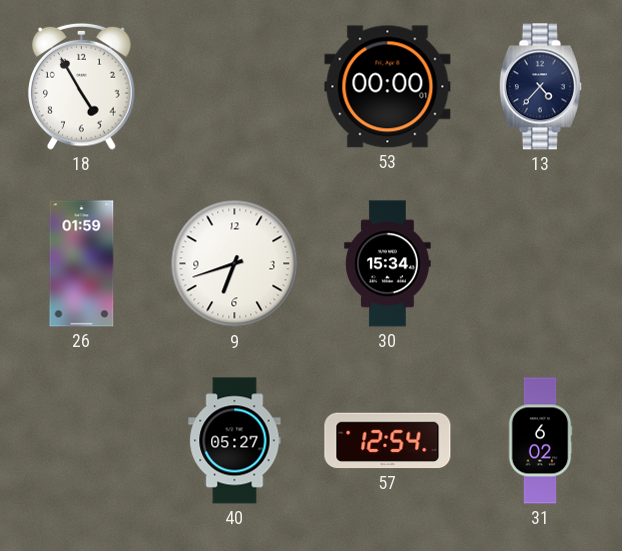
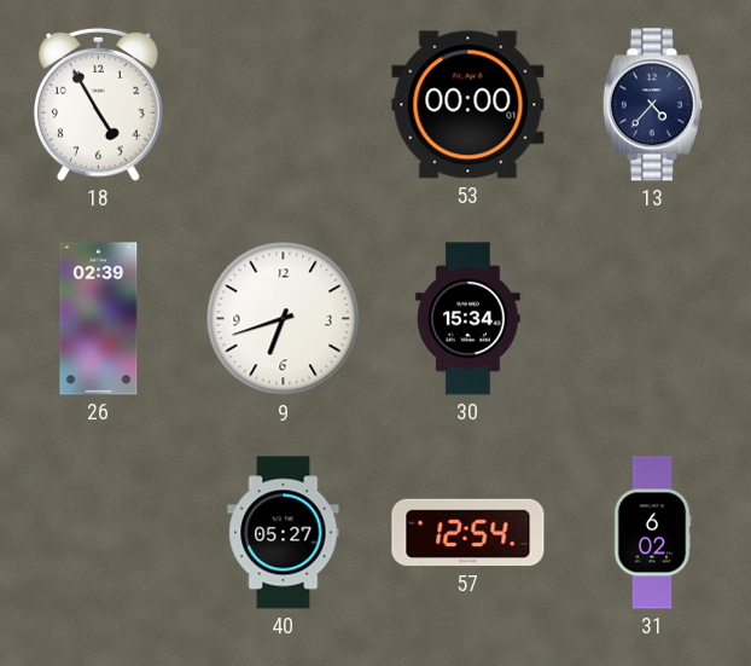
26: 01:59 -> 02:39
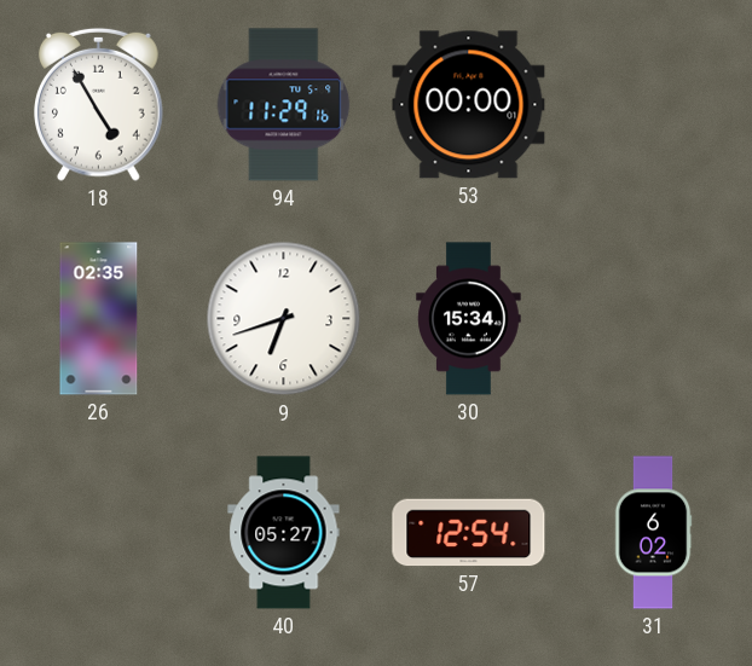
94: none -> 11:29
13: 4:37 -> none
26: 02:39 -> 02:35
